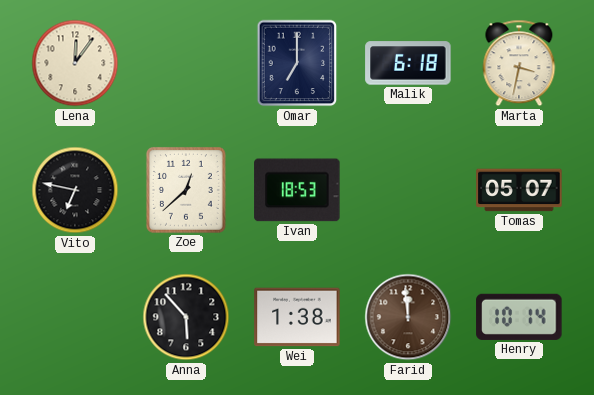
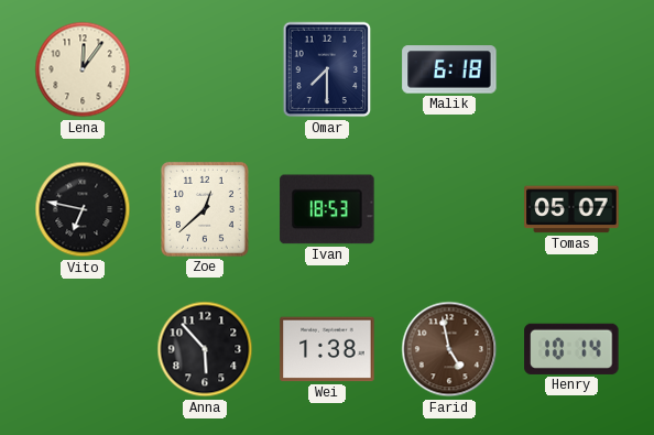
Omar: 7:00 -> 7:30
Marta: 3:32 -> none
Farid: 11:59 -> 4:58
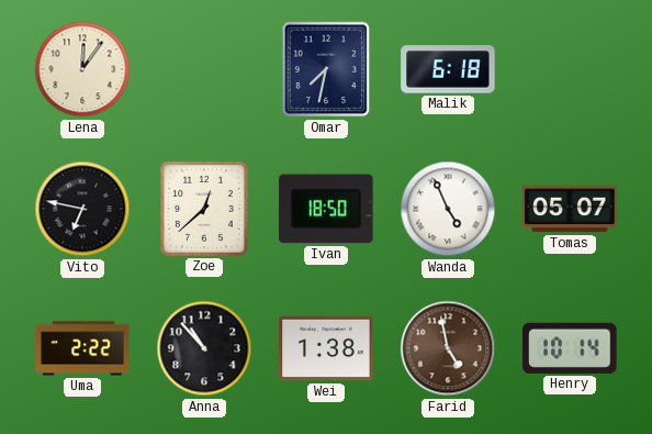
Omar: 7:30 -> 7:32
Ivan: 18:53 -> 18:50
Wanda: none -> 4:56
Uma: none -> 2:22
Anna: 5:53 -> 10:53
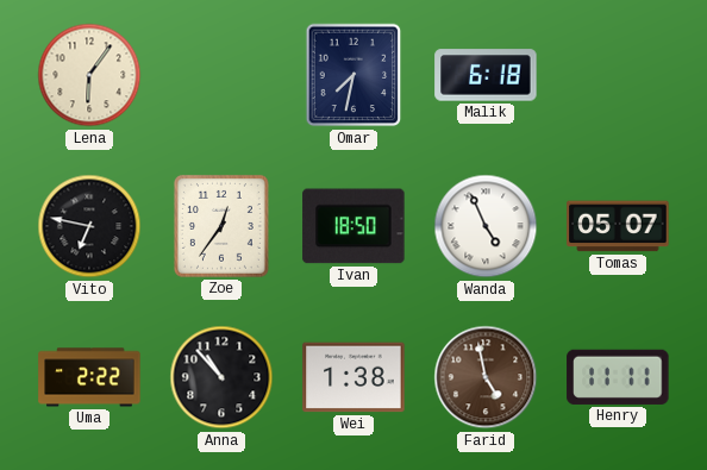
Lena: 12:06 -> 6:06
Zoe: 12:38 -> 12:36
Henry: 10:14 -> 11:11
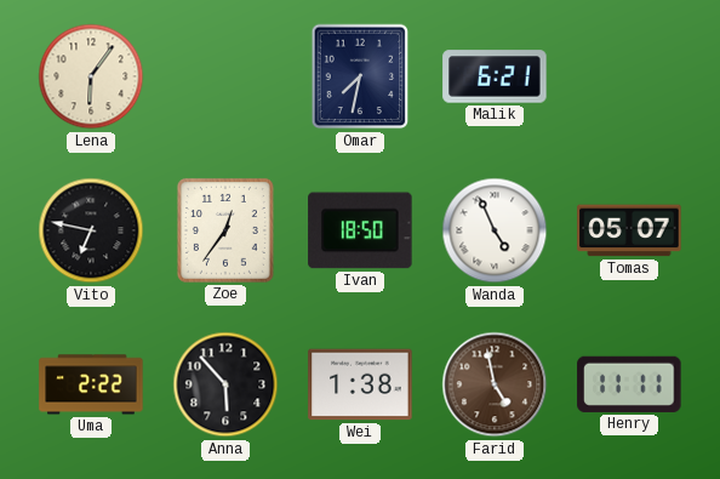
Malik: 6:18 -> 6:21
Anna: 10:53 -> 5:53
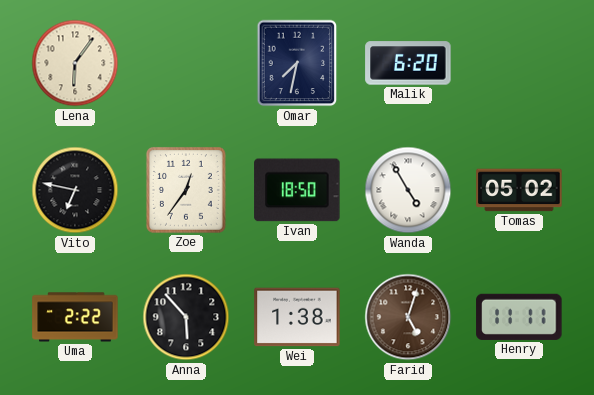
Malik: 6:21 -> 6:20
Wanda: 4:56 -> 4:55
Tomas: 05:07 -> 05:02
Farid: 4:58 -> 5:03
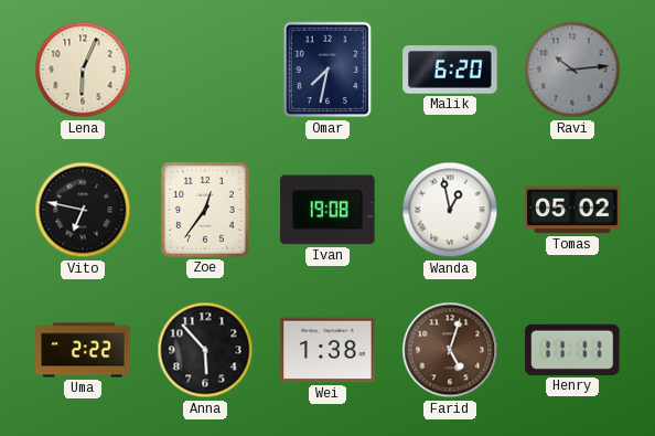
Lena: 6:06 -> 6:04
Ravi: none -> 10:14
Ivan: 18:50 -> 19:08
Wanda: 4:55 -> 12:58
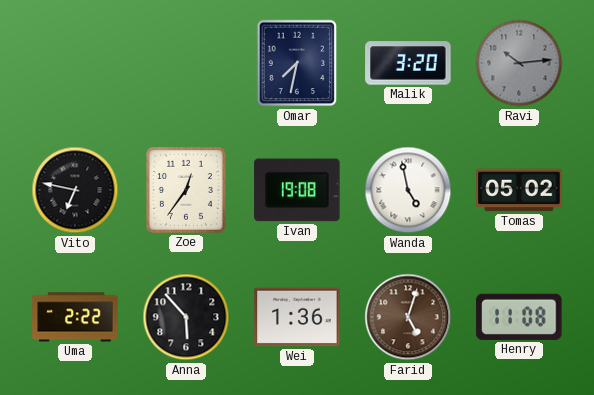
Lena: 6:04 -> none
Malik: 6:20 -> 3:20
Wanda: 12:58 -> 4:58
Wei: 1:38 -> 1:36
Henry: 11:11 -> 11:08
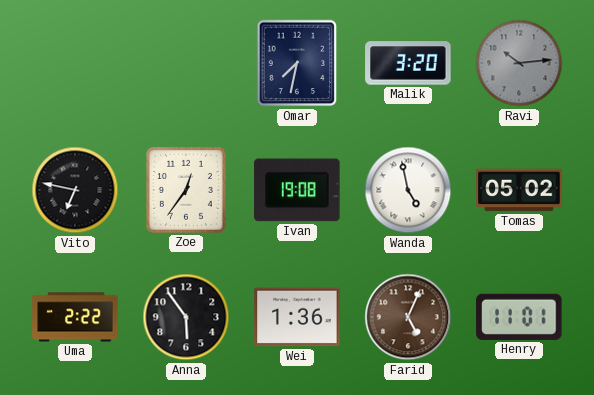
Anna: 5:53 -> 5:54
Farid: 5:03 -> 5:04
Henry: 11:08 -> 11:01
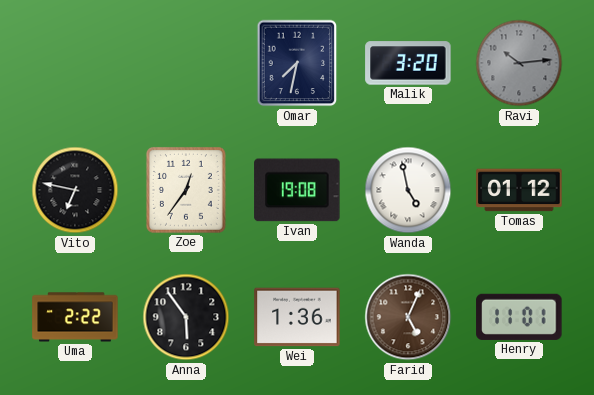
Tomas: 05:02 -> 01:12
